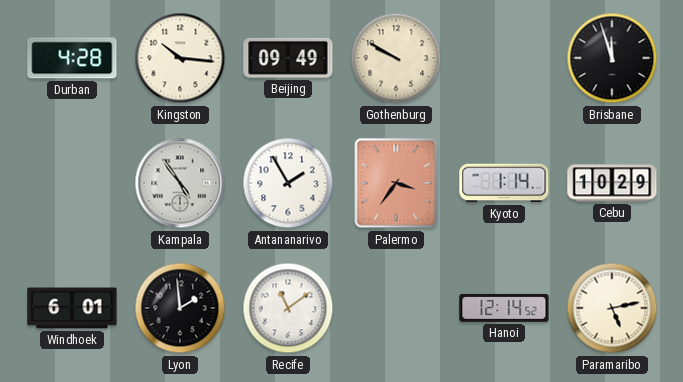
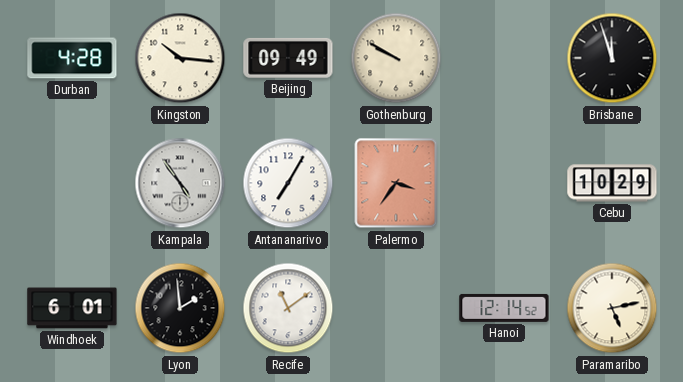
Antananarivo: 1:55 -> 7:05
Kyoto: 1:14 -> none
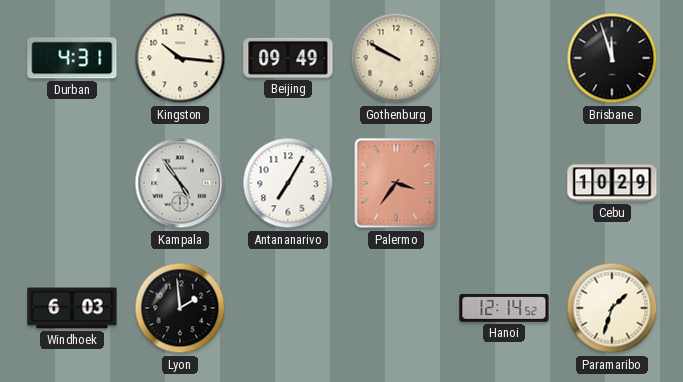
Durban: 4:28 -> 4:31
Windhoek: 6:01 -> 6:03
Recife: 11:09 -> none
Paramaribo: 5:13 -> 1:33
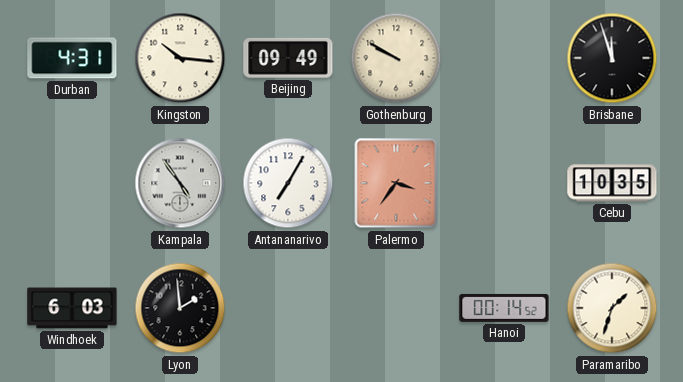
Cebu: 10:29 -> 10:35
Hanoi: 12:14 -> 00:14
